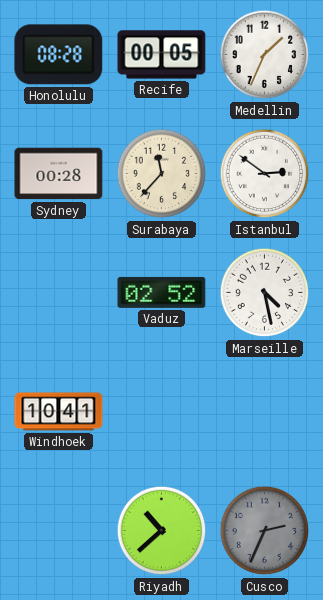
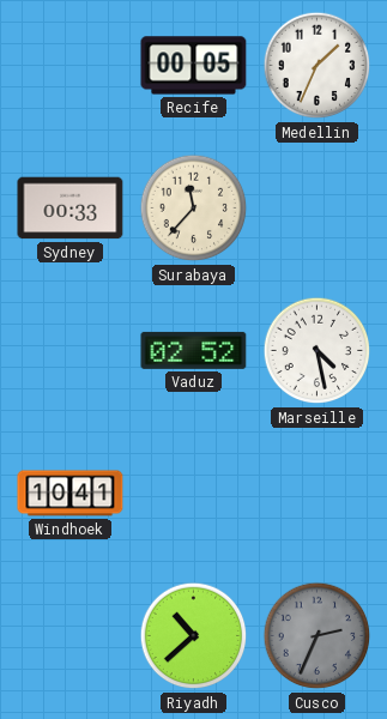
Honolulu: 08:28 -> none
Sydney: 00:28 -> 00:33
Istanbul: 2:51 -> none
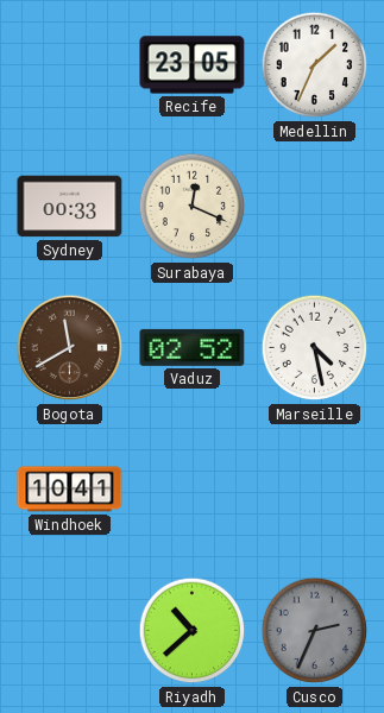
Recife: 00:05 -> 23:05
Surabaya: 11:37 -> 12:19
Bogota: none -> 11:40
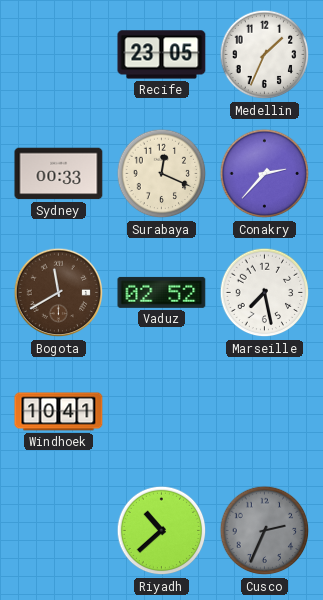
Conakry: none -> 2:37
Marseille: 4:28 -> 7:28
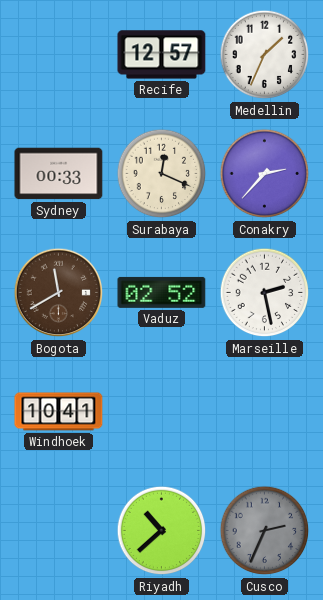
Recife: 23:05 -> 12:57
Marseille: 7:28 -> 2:28
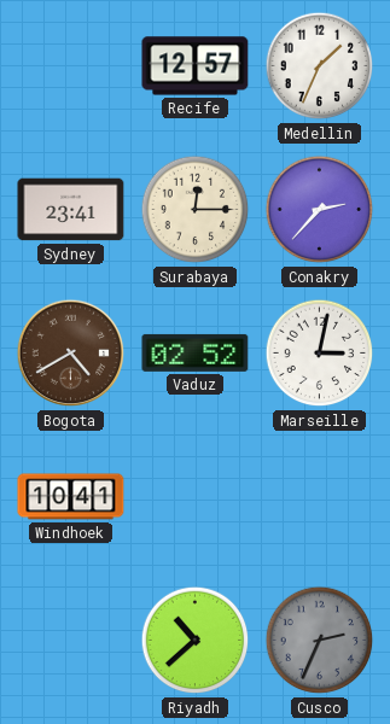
Sydney: 00:33 -> 23:41
Surabaya: 12:19 -> 12:15
Bogota: 11:40 -> 4:40
Marseille: 2:28 -> 3:02
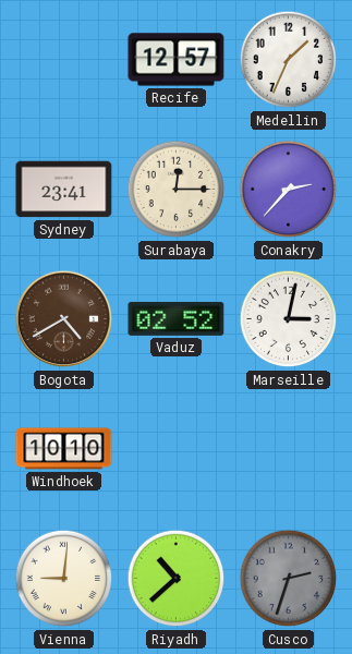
Windhoek: 10:41 -> 10:10
Vienna: none -> 9:01
Cusco: 2:34 -> 2:33
